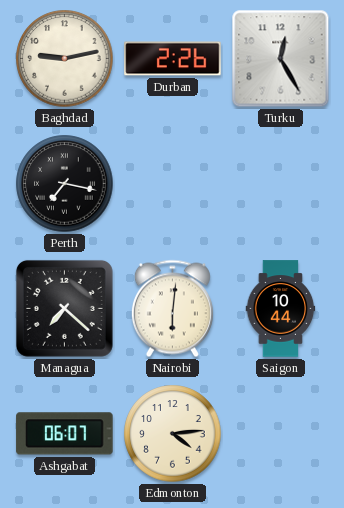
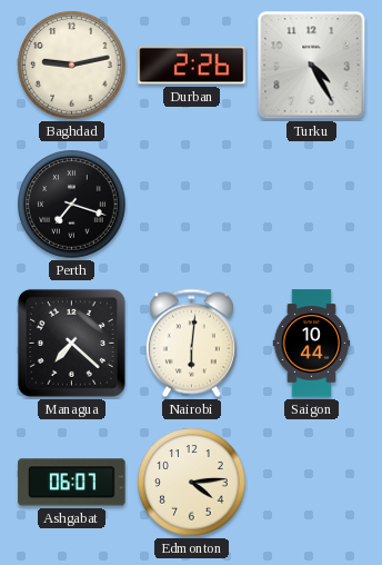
Turku: 12:25 -> 4:25
Perth: 7:17 -> 7:18
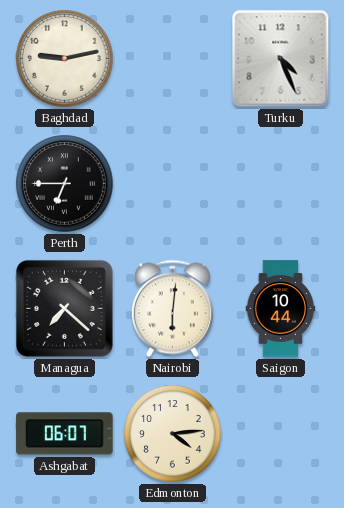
Durban: 2:26 -> none
Turku: 4:25 -> 4:26
Perth: 7:18 -> 6:45
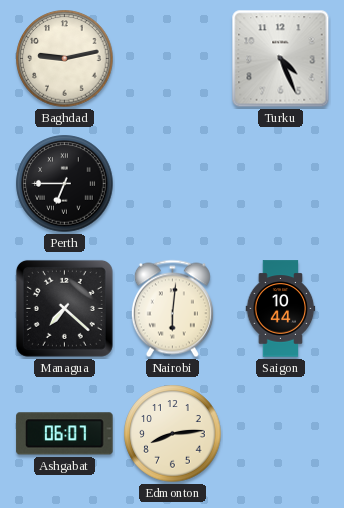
Edmonton: 4:14 -> 8:14
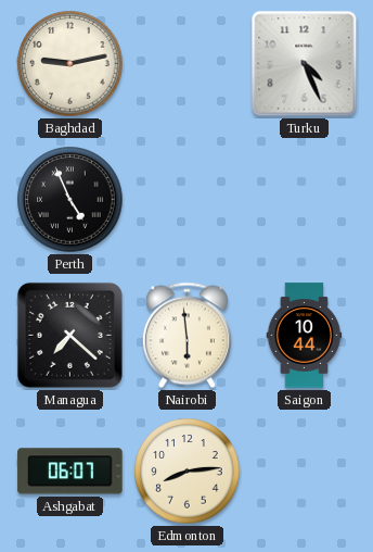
Perth: 6:45 -> 4:56
Nairobi: 6:01 -> 5:59
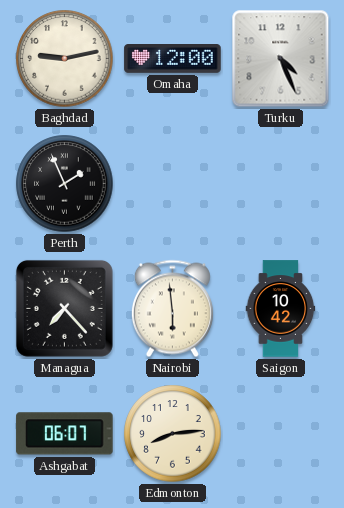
Omaha: none -> 12:00
Perth: 4:56 -> 1:56
Managua: 7:22 -> 7:23
Saigon: 10:44 -> 10:42
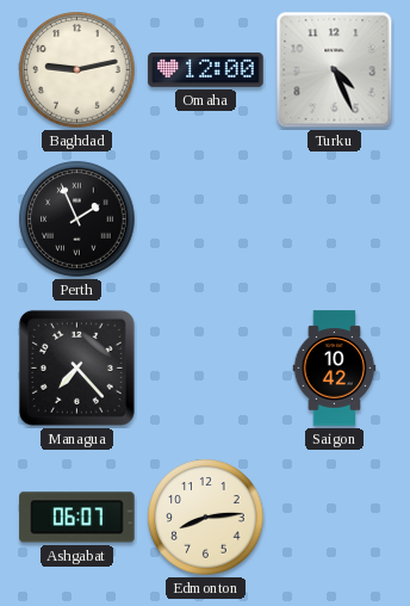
Nairobi: 5:59 -> none
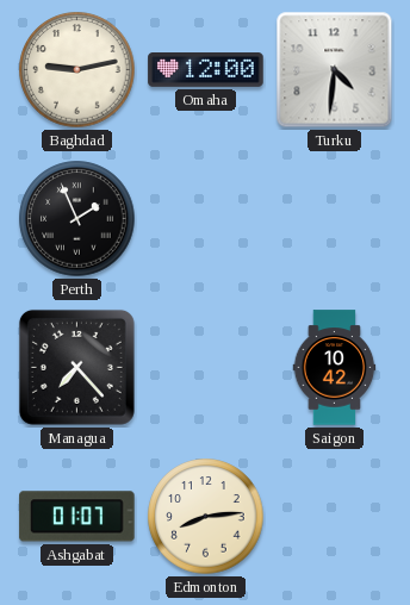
Turku: 4:26 -> 4:31
Ashgabat: 06:07 -> 01:07
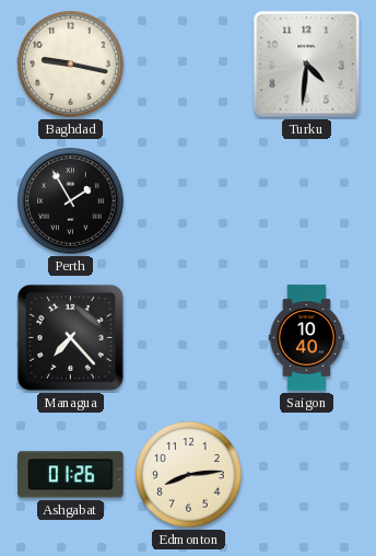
Baghdad: 9:13 -> 9:17
Omaha: 12:00 -> none
Perth: 1:56 -> 1:55
Saigon: 10:42 -> 10:40
Ashgabat: 01:07 -> 01:26
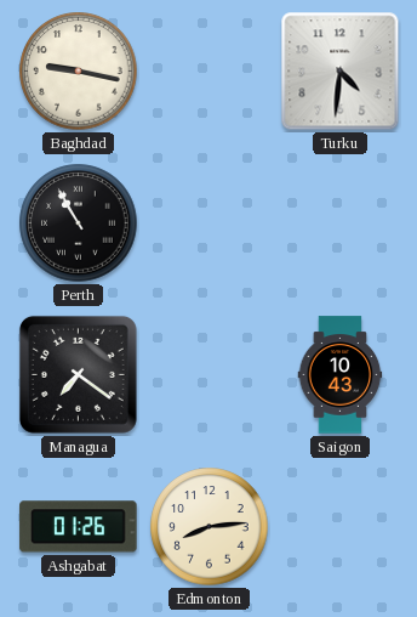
Perth: 1:55 -> 10:55
Managua: 7:23 -> 7:21
Saigon: 10:40 -> 10:43
